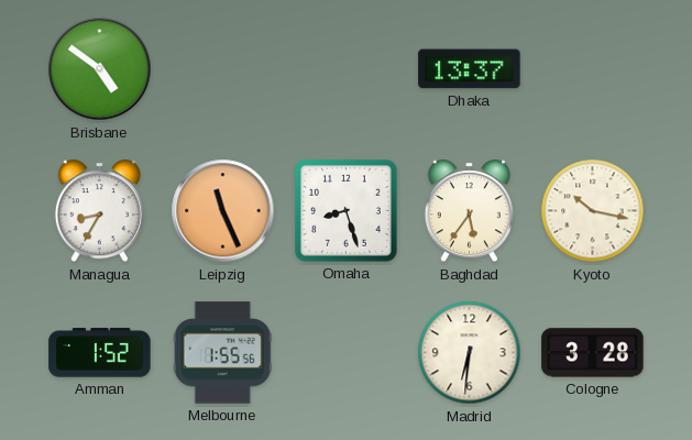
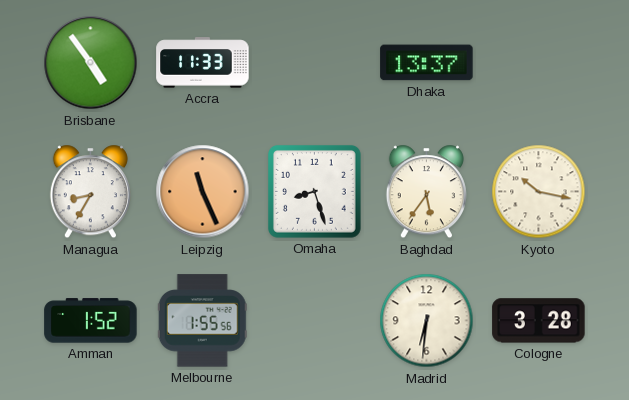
Brisbane: 4:51 -> 4:54
Accra: none -> 11:33
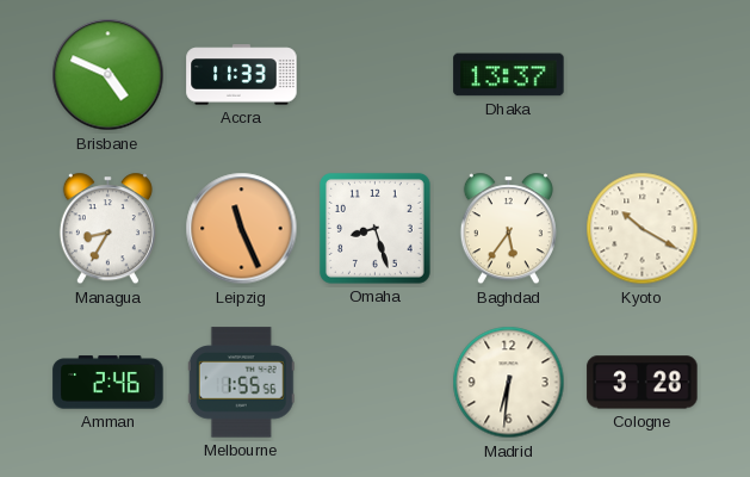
Brisbane: 4:54 -> 4:49
Kyoto: 10:17 -> 10:20
Amman: 1:52 -> 2:46
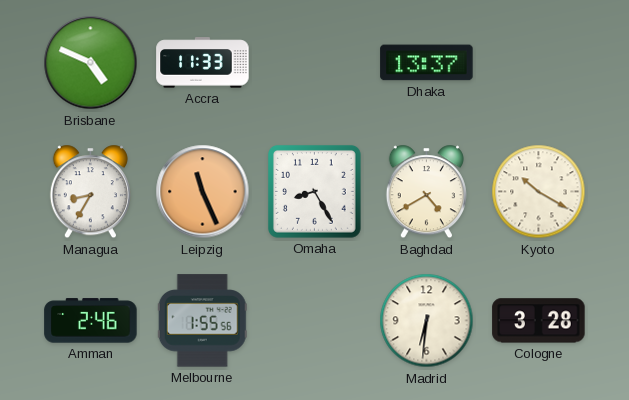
Omaha: 8:27 -> 8:25
Baghdad: 5:36 -> 4:40
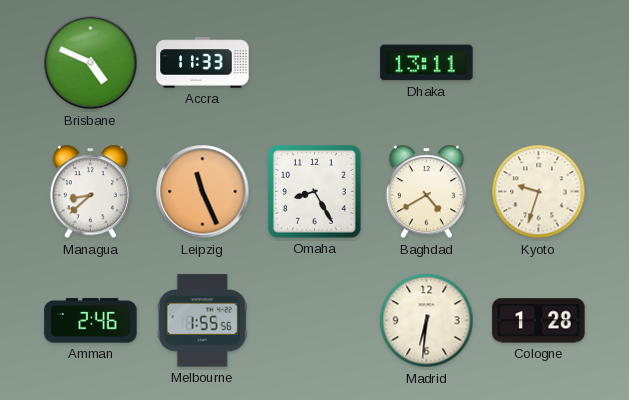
Dhaka: 13:37 -> 13:11
Managua: 8:35 -> 8:38
Kyoto: 10:20 -> 9:33
Cologne: 3:28 -> 1:28
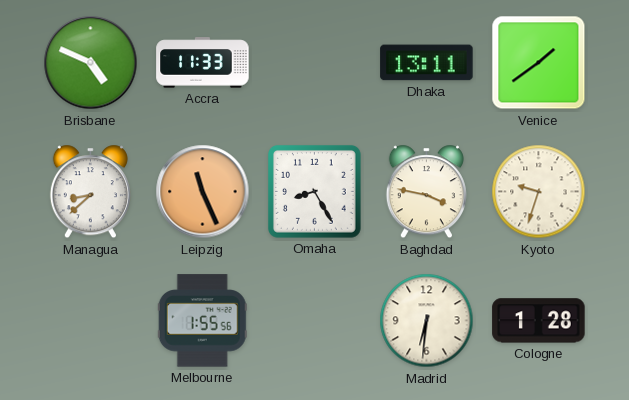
Venice: none -> 1:39
Baghdad: 4:40 -> 3:47
Amman: 2:46 -> none
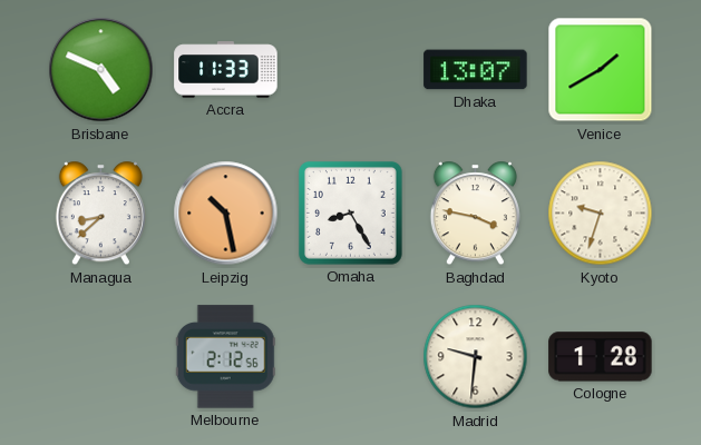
Dhaka: 13:11 -> 13:07
Venice: 1:39 -> 1:40
Leipzig: 11:26 -> 10:28
Melbourne: 1:55 -> 2:12
Madrid: 6:31 -> 9:31
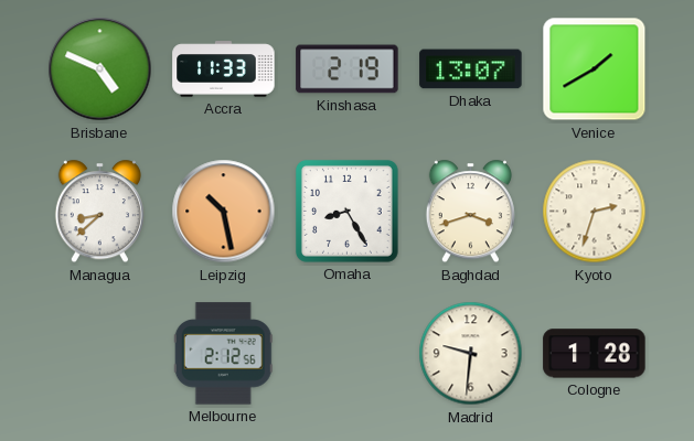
Kinshasa: none -> 2:19
Baghdad: 3:47 -> 3:42
Kyoto: 9:33 -> 2:33
